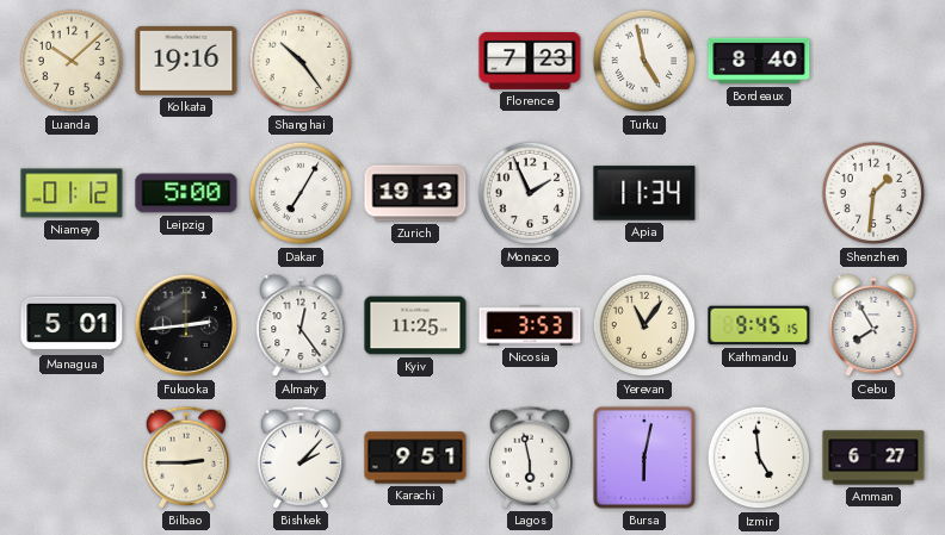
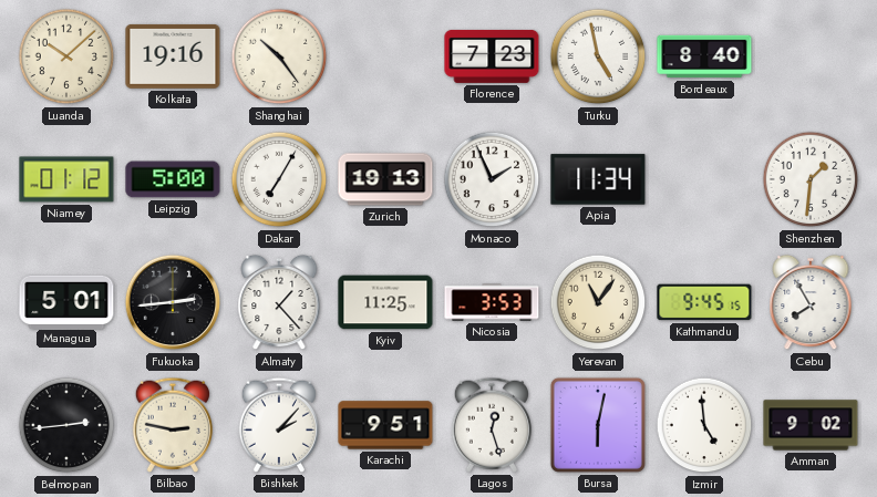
Almaty: 12:24 -> 1:23
Belmopan: none -> 2:44
Bilbao: 2:45 -> 2:47
Lagos: 5:58 -> 12:27
Amman: 6:27 -> 9:02
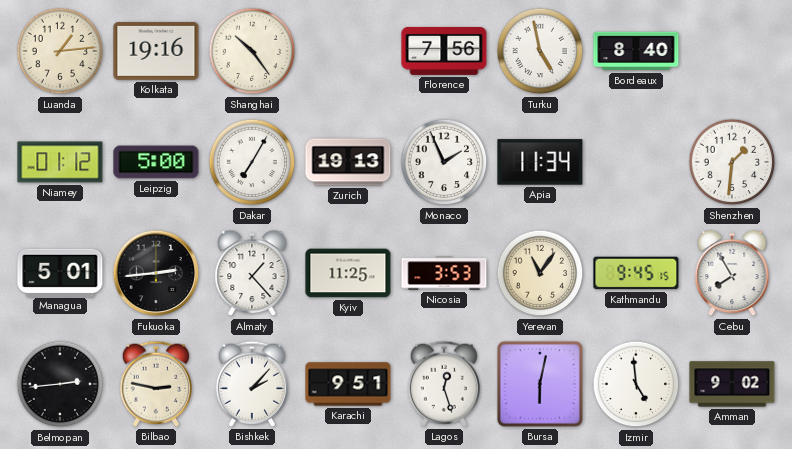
Luanda: 10:08 -> 1:14
Florence: 7:23 -> 7:56
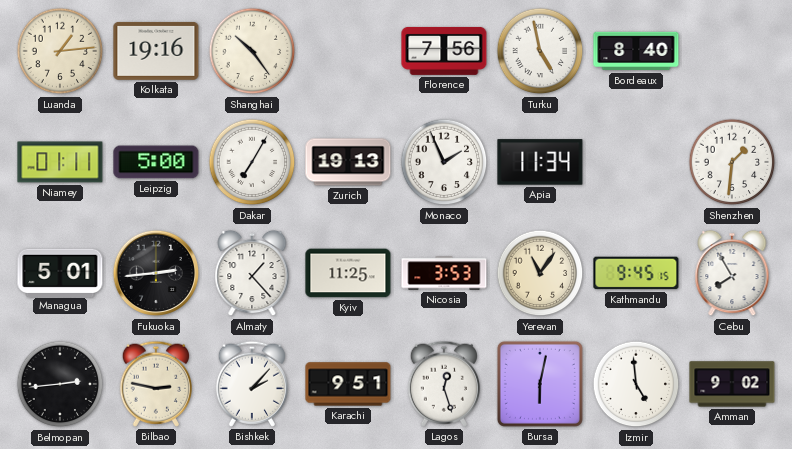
Niamey: 01:12 -> 01:11
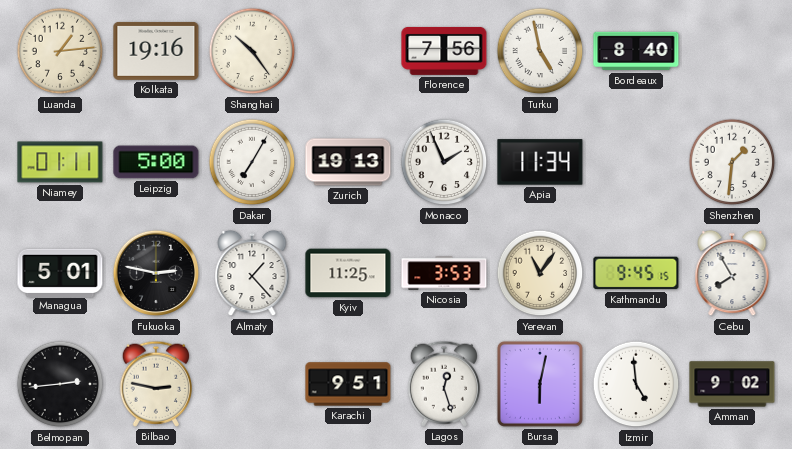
Fukuoka: 2:44 -> 2:47
Bishkek: 2:07 -> none
